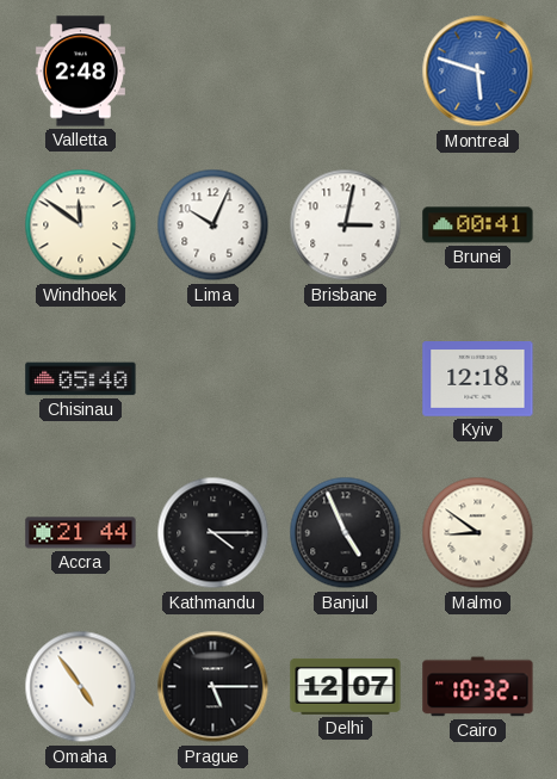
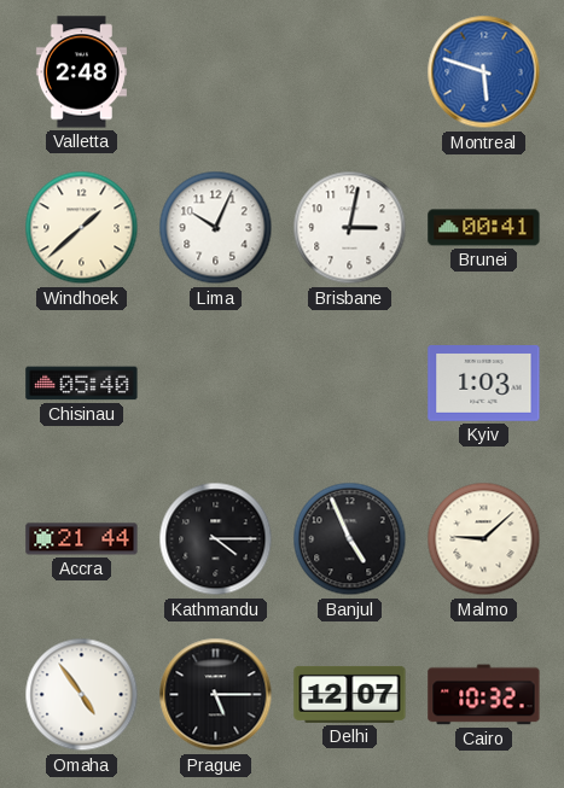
Windhoek: 11:51 -> 1:38
Kyiv: 12:18 -> 1:03
Malmo: 8:51 -> 9:08
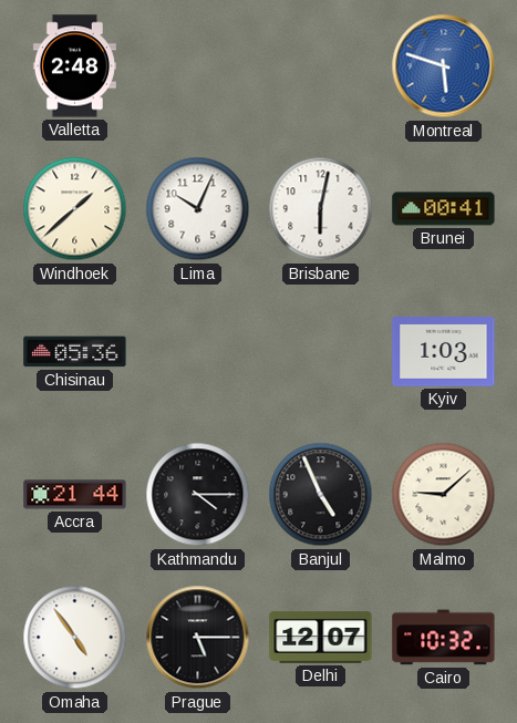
Brisbane: 3:02 -> 6:02
Chisinau: 05:40 -> 05:36
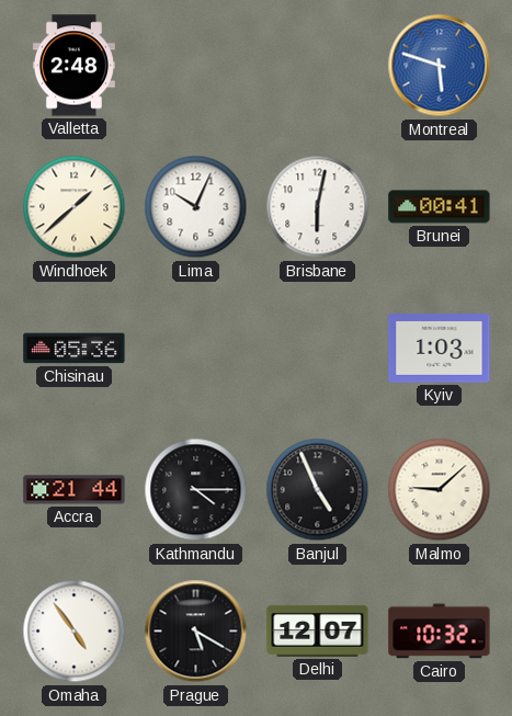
Prague: 5:15 -> 5:20
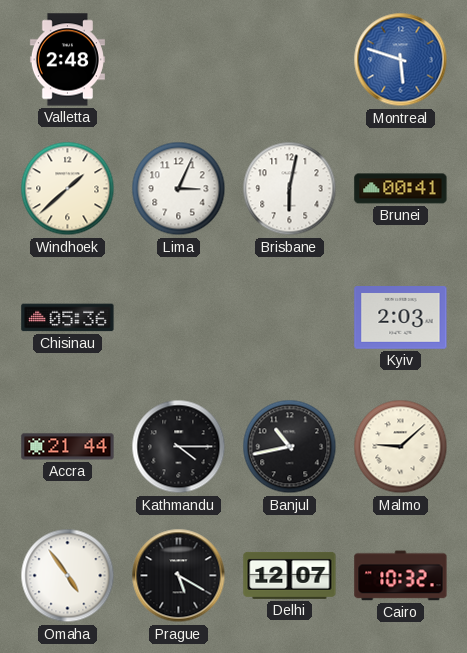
Lima: 10:04 -> 3:04
Kyiv: 1:03 -> 2:03
Banjul: 4:56 -> 10:43
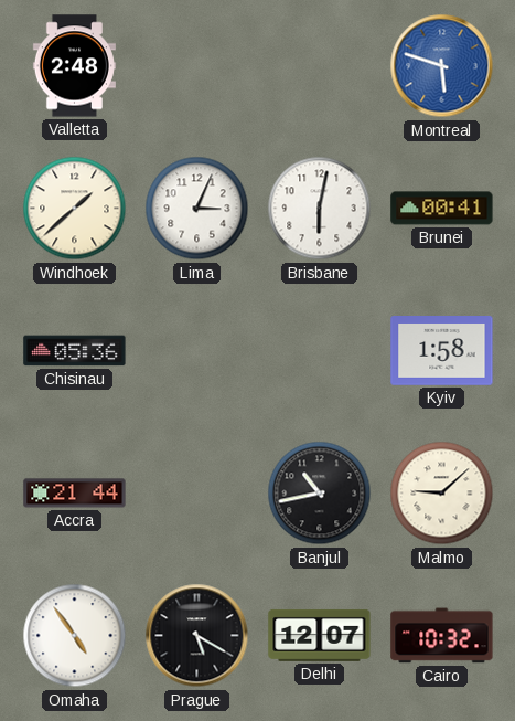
Kyiv: 2:03 -> 1:58
Kathmandu: 4:15 -> none
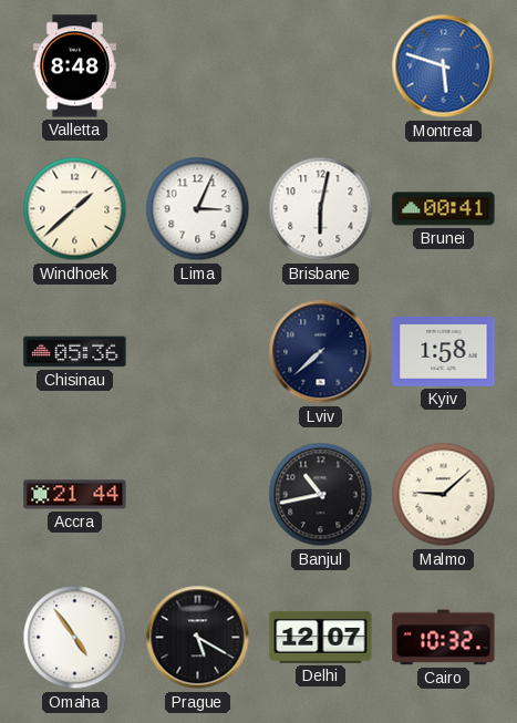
Valletta: 2:48 -> 8:48
Lviv: none -> 7:38
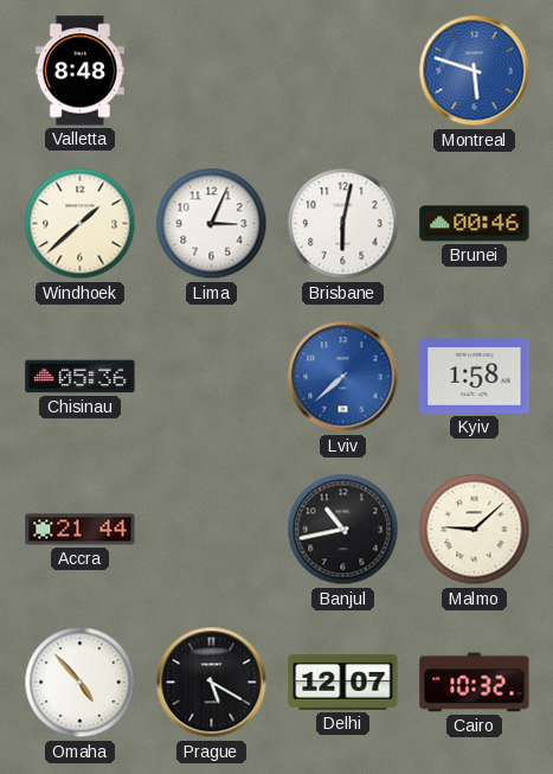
Brunei: 00:41 -> 00:46
Lviv dial: navy -> blue
Omaha: 4:54 -> 4:53
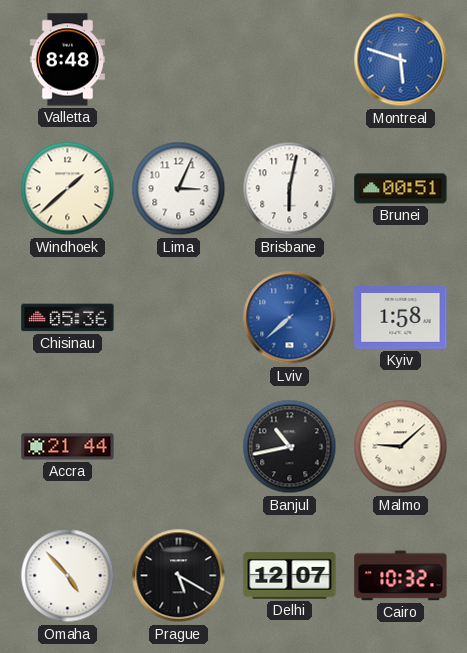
Brunei: 00:46 -> 00:51
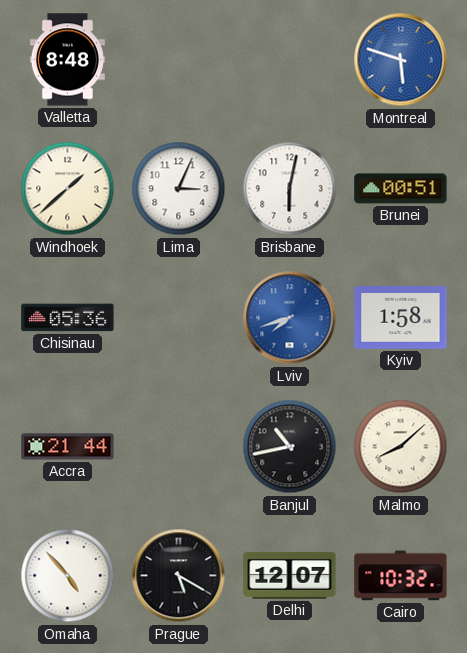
Lviv: 7:38 -> 7:42
Malmo: 9:08 -> 8:08
